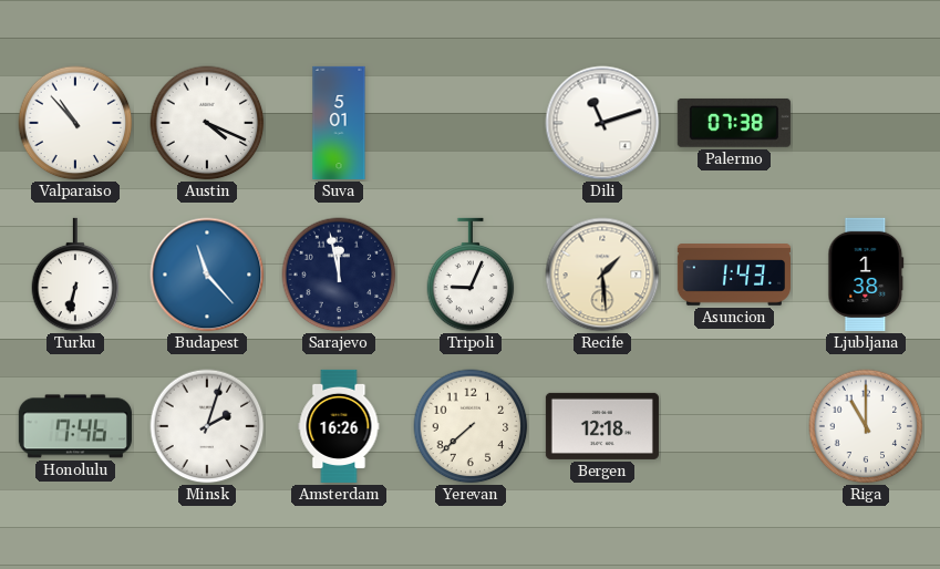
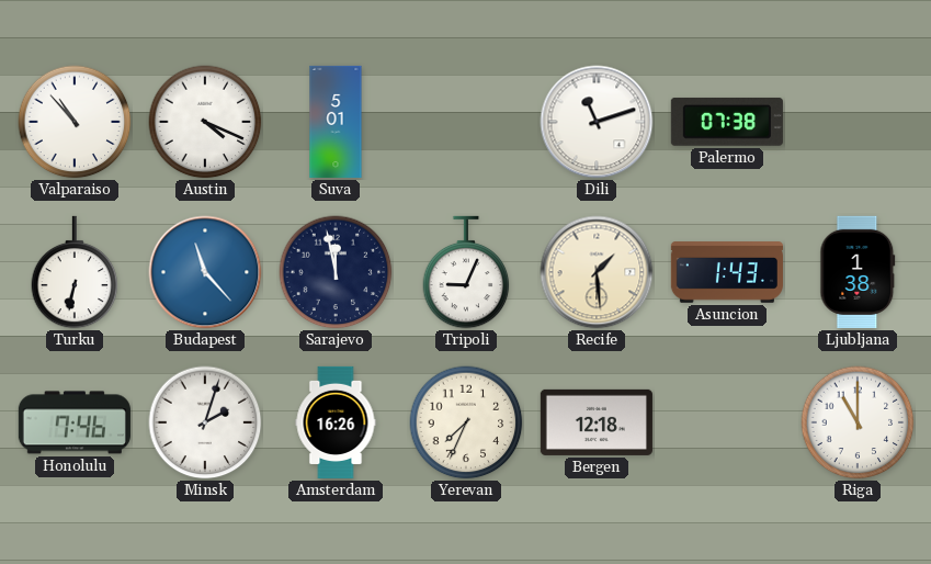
Yerevan: 7:38 -> 7:34
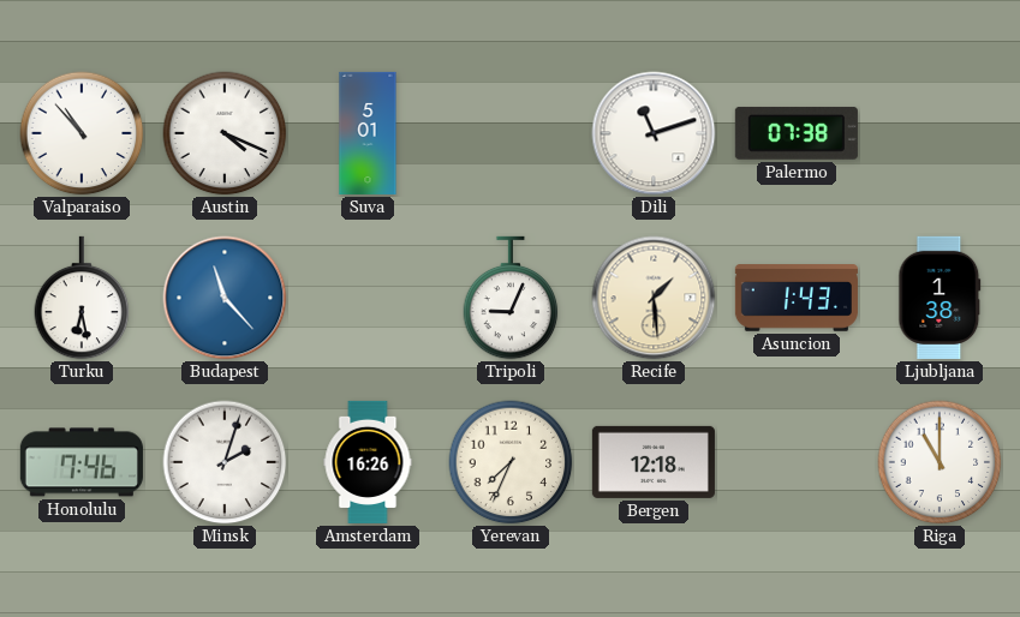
Turku: 6:32 -> 6:28
Sarajevo: 11:58 -> none
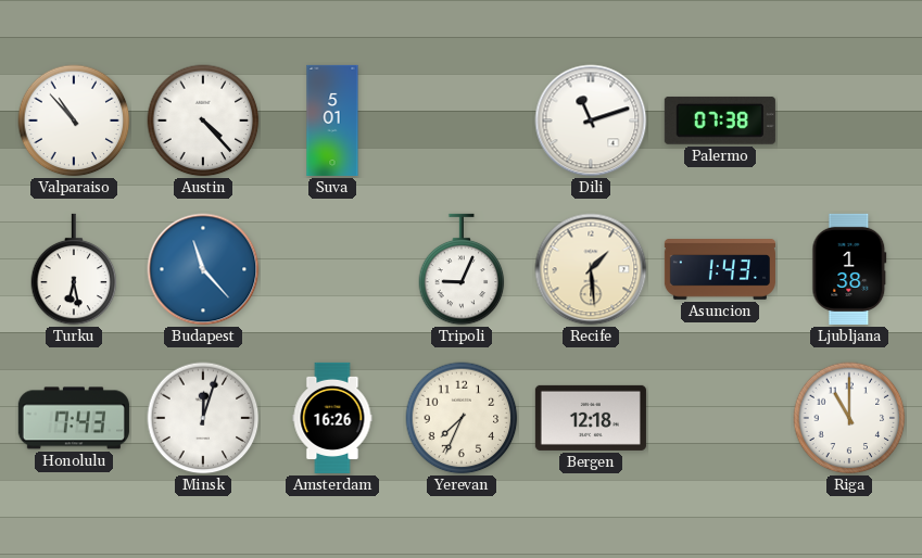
Austin: 4:19 -> 4:23
Honolulu: 7:46 -> 7:43
Minsk: 2:03 -> 12:03
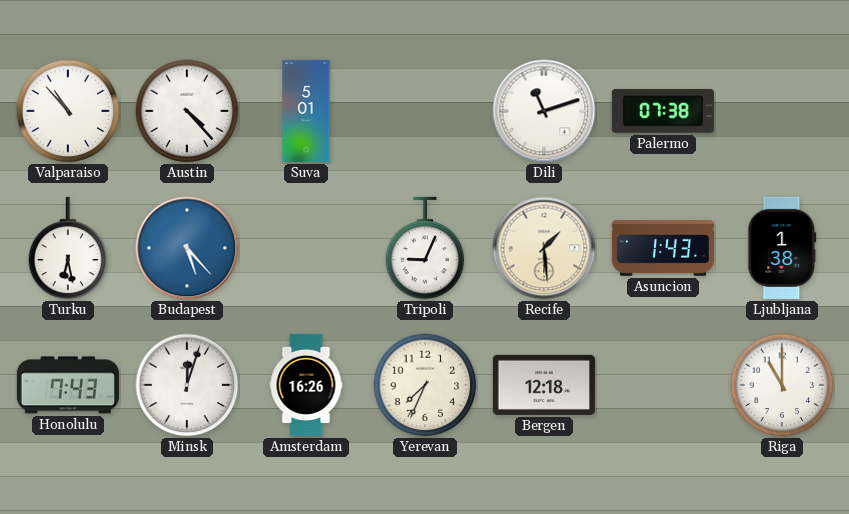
Budapest: 11:23 -> 5:23
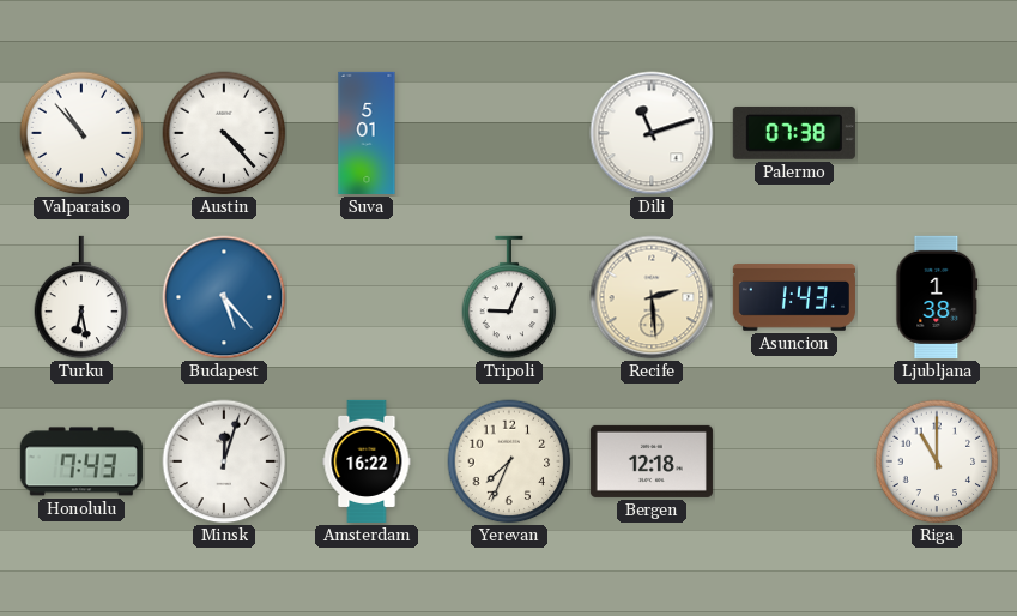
Recife: 1:29 -> 2:29
Amsterdam: 16:26 -> 16:22
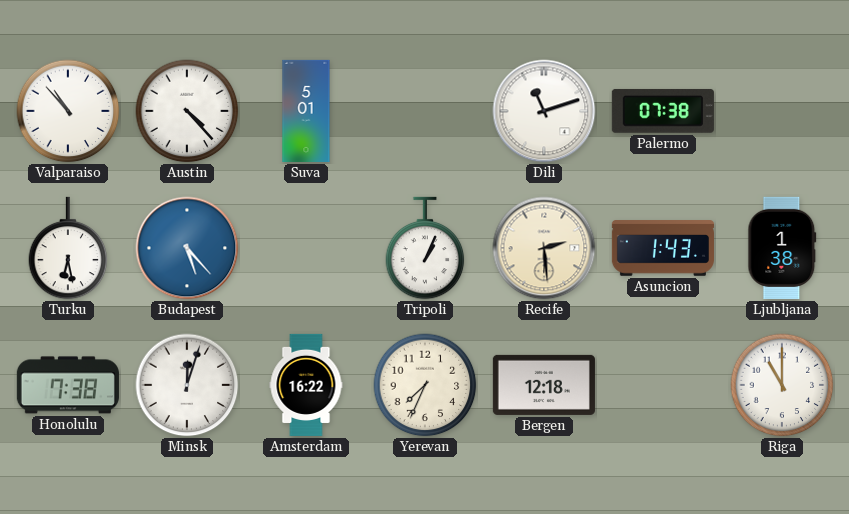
Tripoli: 9:04 -> 1:04
Honolulu: 7:43 -> 7:38
